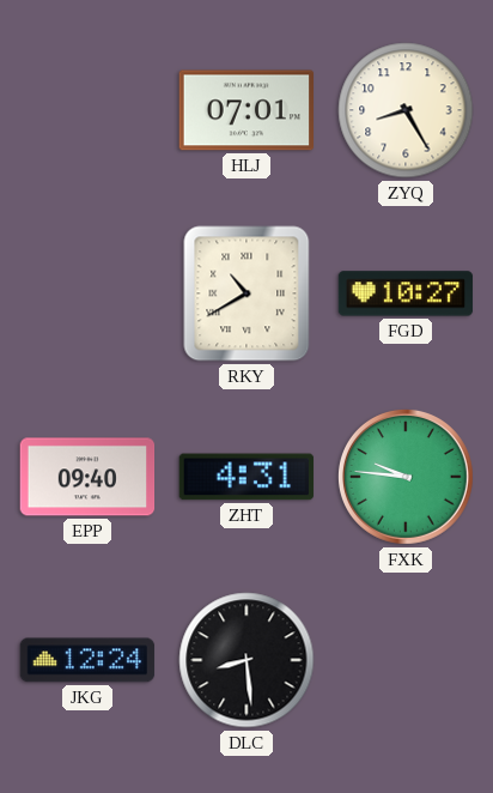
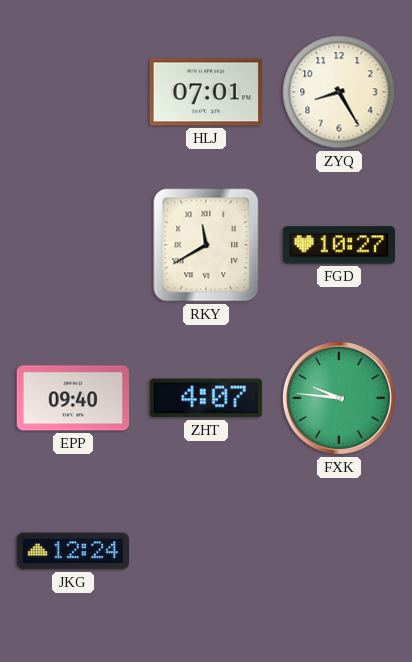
RKY: 10:40 -> 11:40
ZHT: 4:31 -> 4:07
DLC: 8:29 -> none
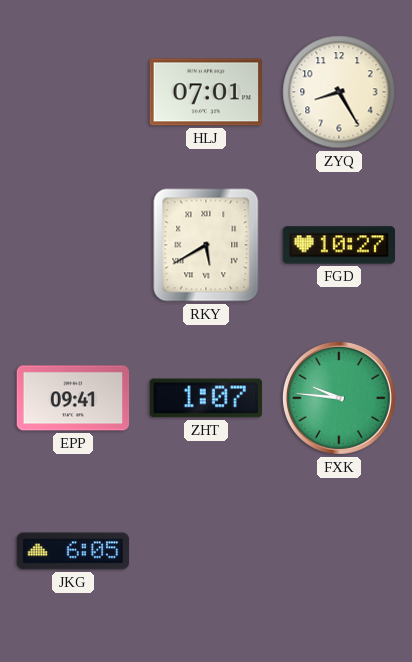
RKY: 11:40 -> 5:40
EPP: 09:40 -> 09:41
ZHT: 4:07 -> 1:07
JKG: 12:24 -> 6:05
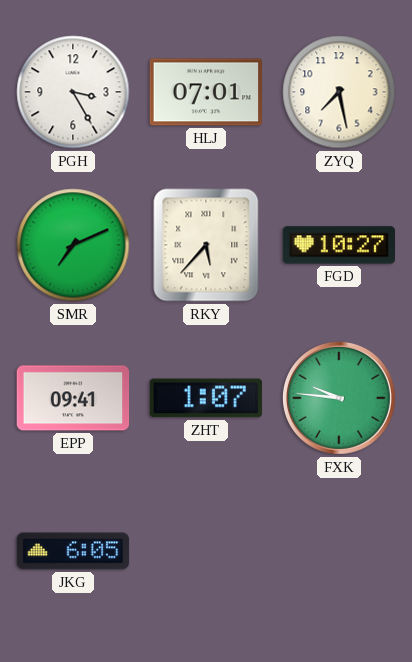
PGH: none -> 3:25
ZYQ: 8:25 -> 7:28
SMR: none -> 7:11
RKY: 5:40 -> 5:37
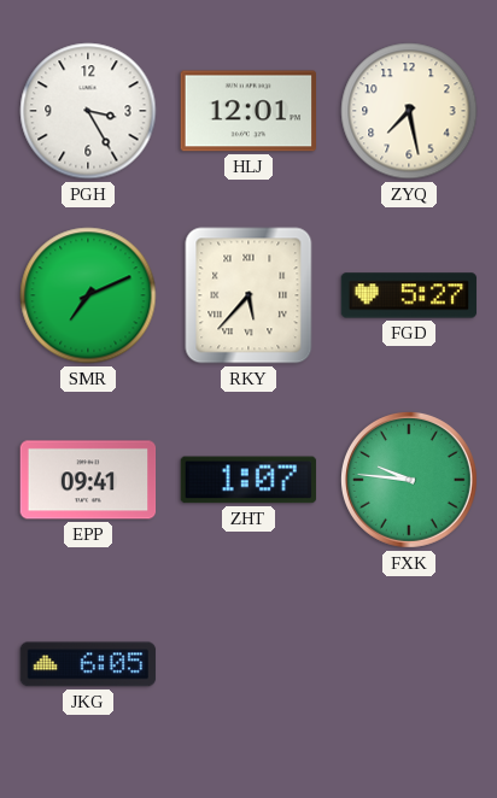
HLJ: 07:01 -> 12:01
FGD: 10:27 -> 5:27
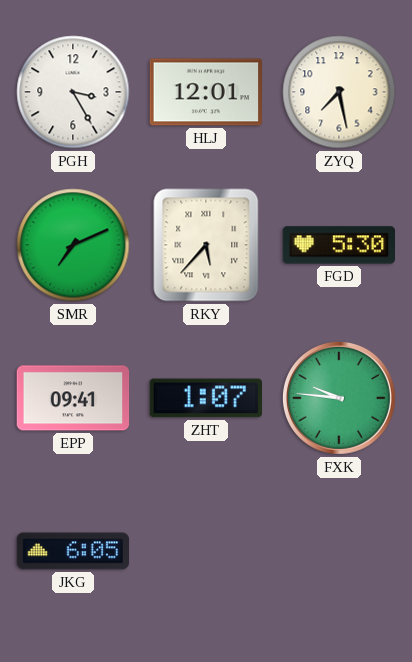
FGD: 5:27 -> 5:30
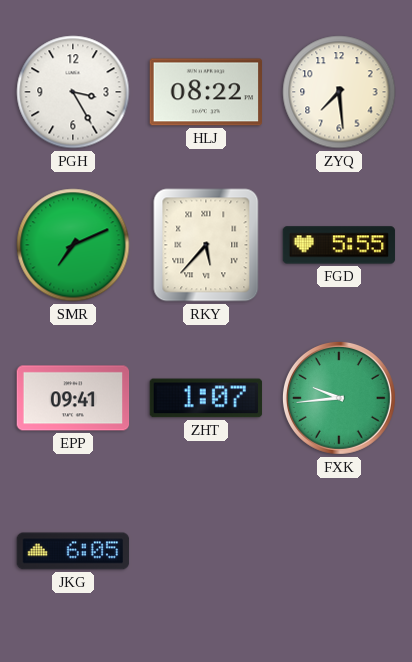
HLJ: 12:01 -> 08:22
ZYQ: 7:28 -> 7:29
FGD: 5:30 -> 5:55
FXK: 9:46 -> 9:44
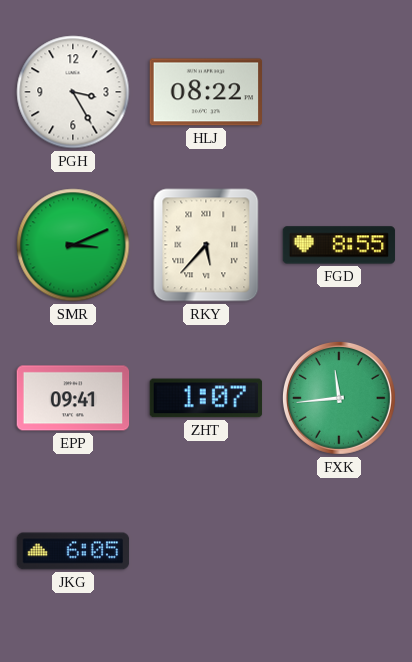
ZYQ: 7:29 -> none
SMR: 7:11 -> 3:11
FGD: 5:55 -> 8:55
FXK: 9:44 -> 11:44
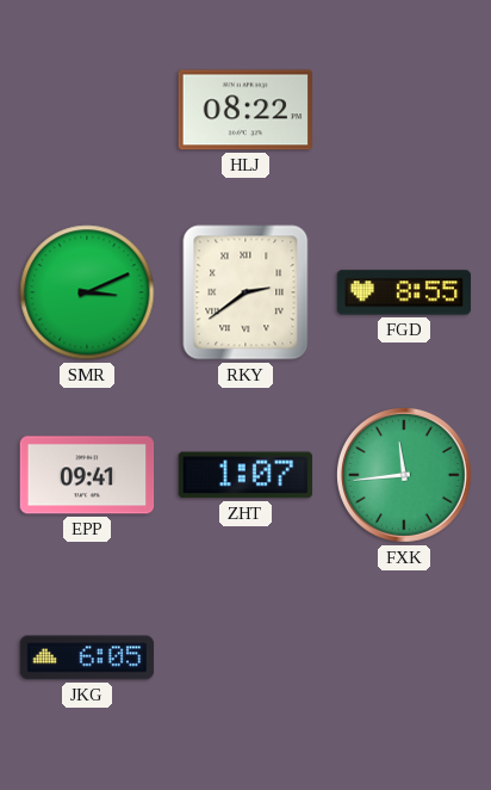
PGH: 3:25 -> none
RKY: 5:37 -> 2:39
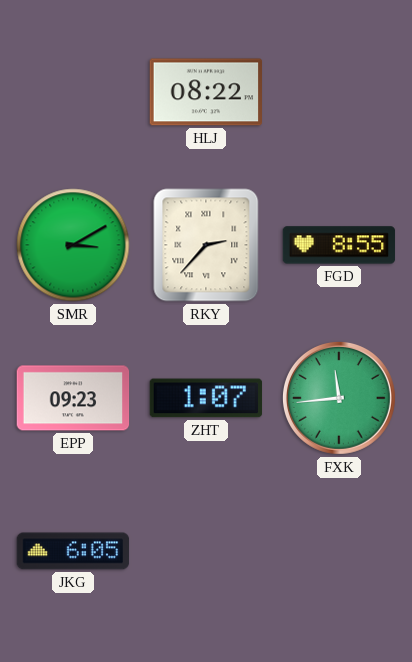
SMR: 3:11 -> 3:10
RKY: 2:39 -> 2:37
EPP: 09:41 -> 09:23
